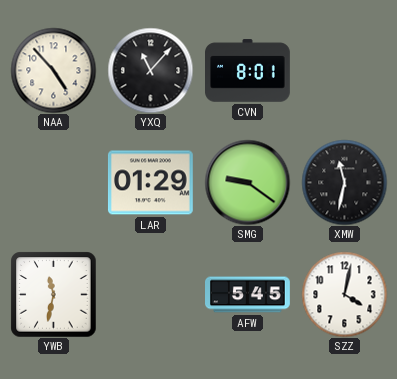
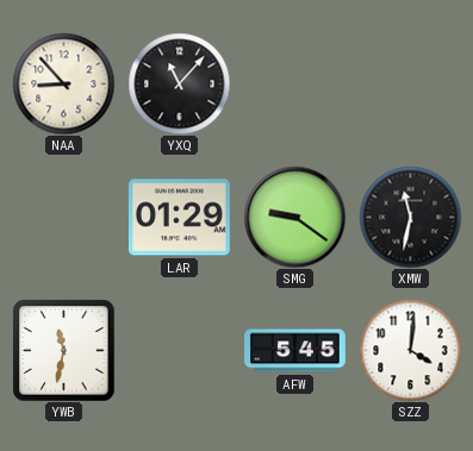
NAA: 4:53 -> 8:53
CVN: 8:01 -> none
SZZ: 4:02 -> 4:01
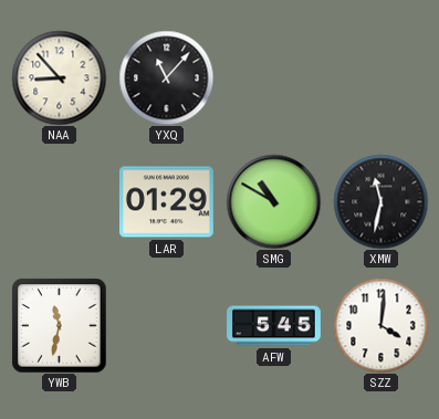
SMG: 9:21 -> 10:50
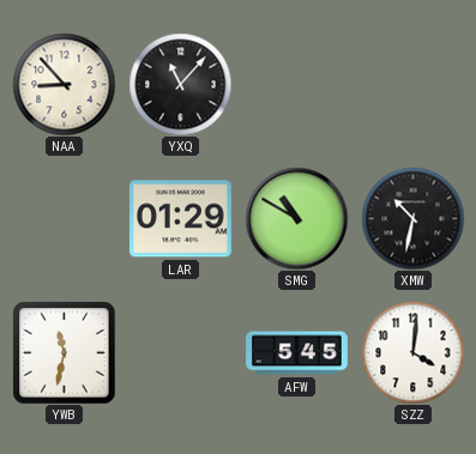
XMW: 11:32 -> 10:32
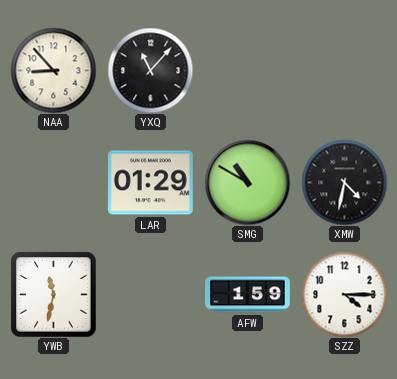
XMW: 10:32 -> 4:32
AFW: 5:45 -> 1:59
SZZ: 4:01 -> 4:15
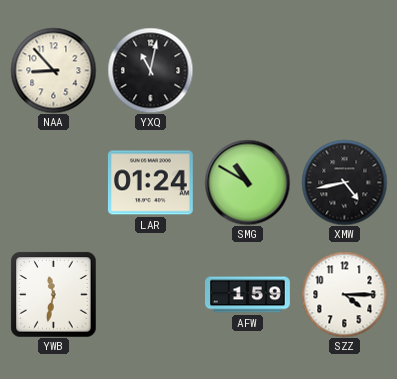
YXQ: 11:07 -> 11:02
LAR: 01:29 -> 01:24
XMW: 4:32 -> 4:43
